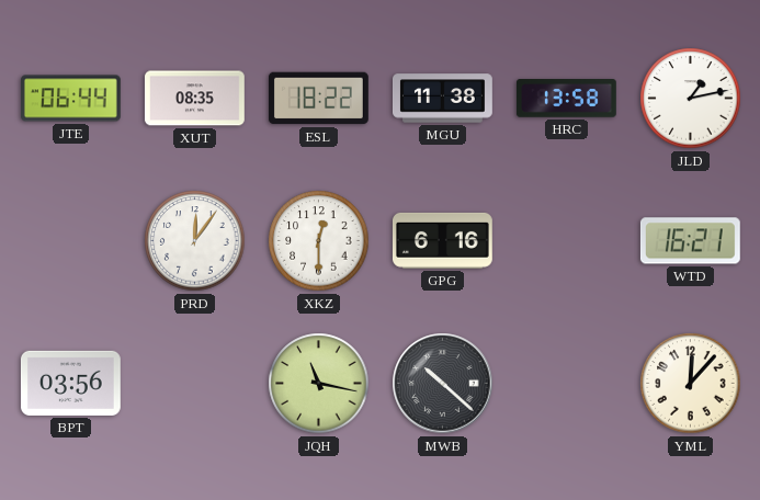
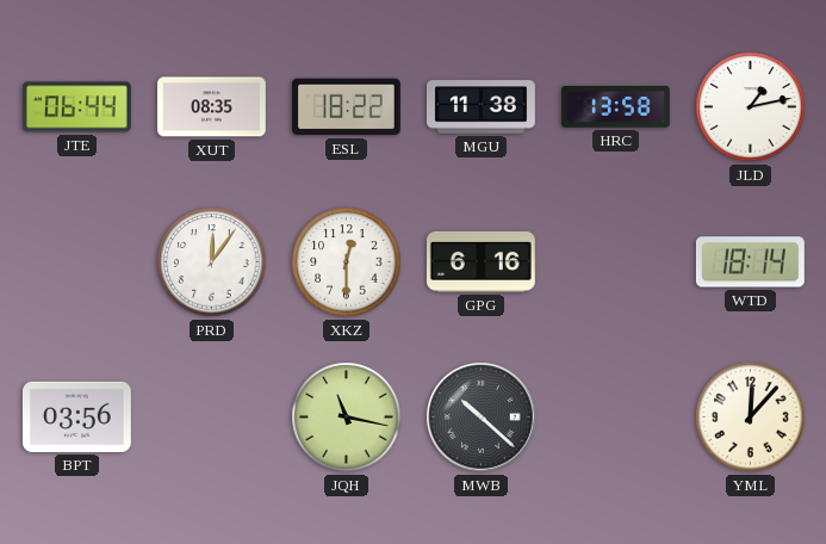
WTD: 16:21 -> 18:14
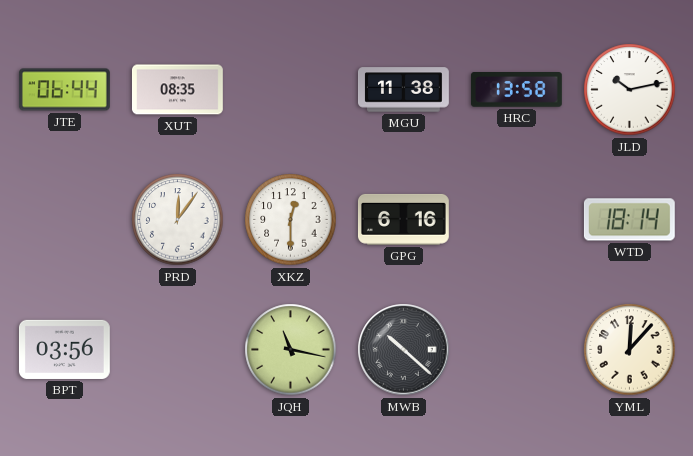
ESL: 18:22 -> none
JLD: 1:13 -> 10:13
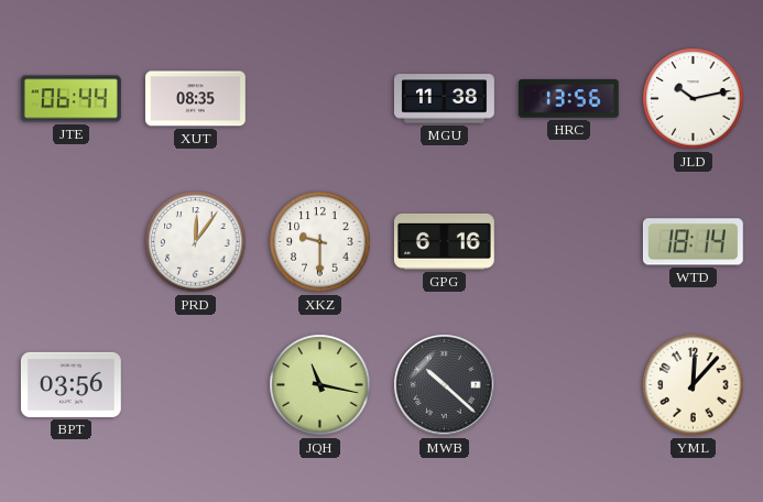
HRC: 13:58 -> 13:56
XKZ: 12:30 -> 9:30
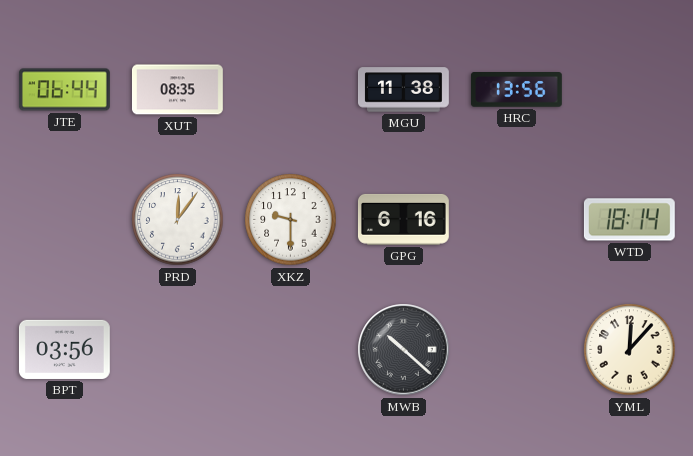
JLD: 10:13 -> none
JQH: 11:17 -> none
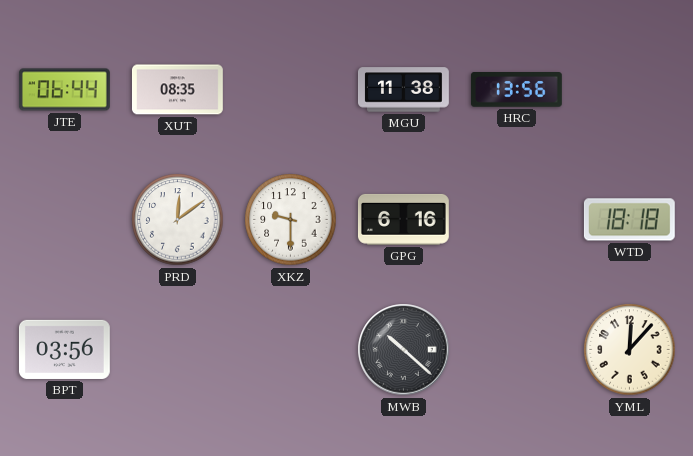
PRD: 12:06 -> 12:09
WTD: 18:14 -> 18:18
